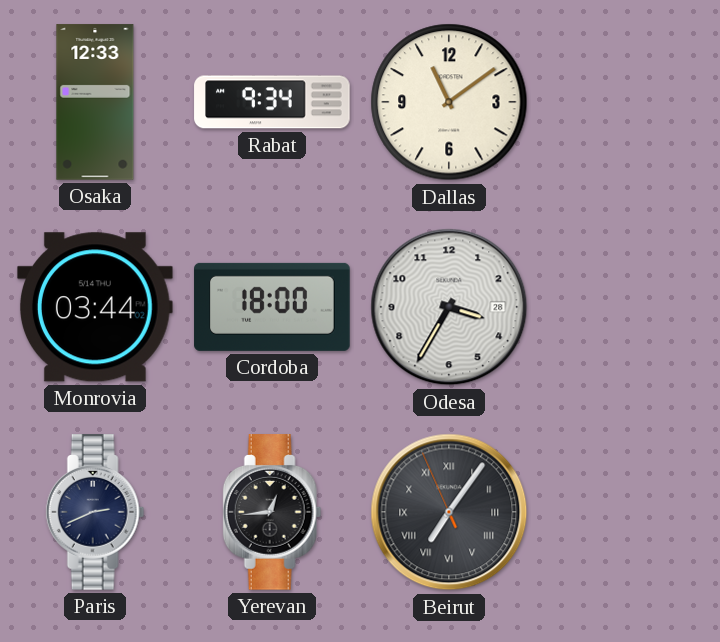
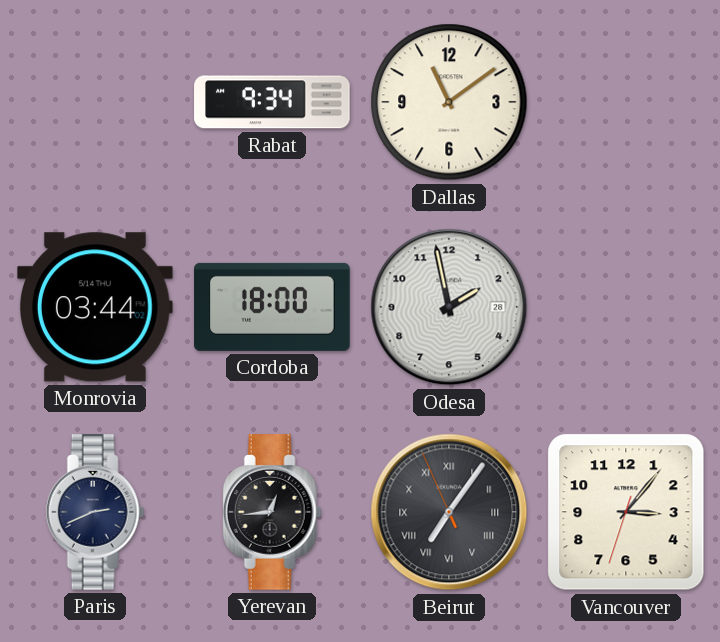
Osaka: 12:33 -> none
Odesa: 3:35 -> 1:58
Vancouver: none -> 3:06
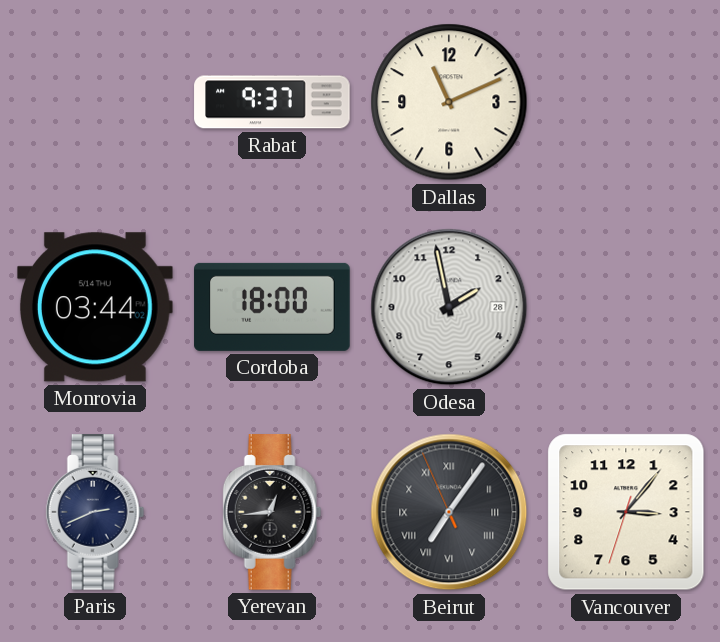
Rabat: 9:34 -> 9:37
Dallas: 11:09 -> 11:11
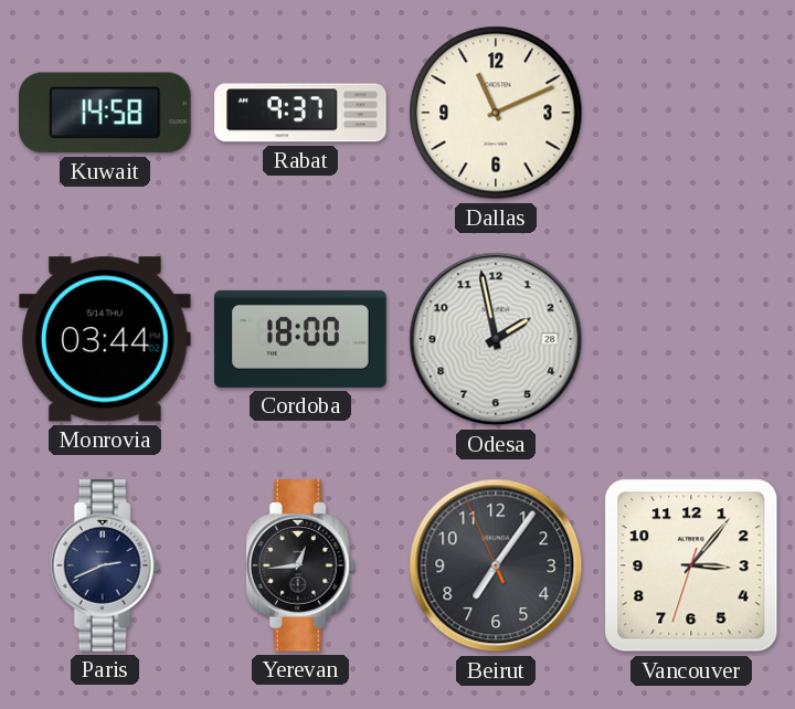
Kuwait: none -> 14:58
Beirut numerals: Roman -> Arabic
